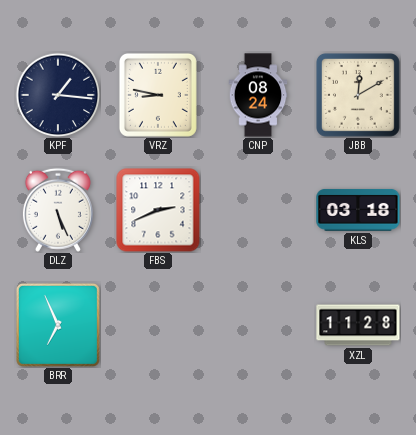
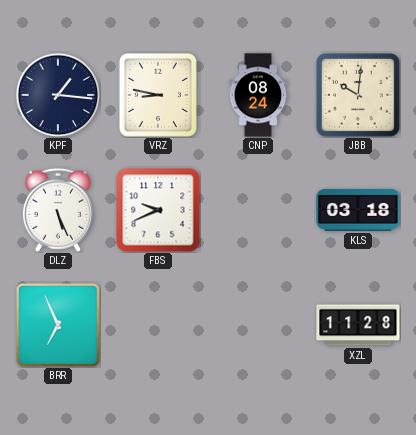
JBB: 12:10 -> 10:01
FBS: 2:41 -> 9:41
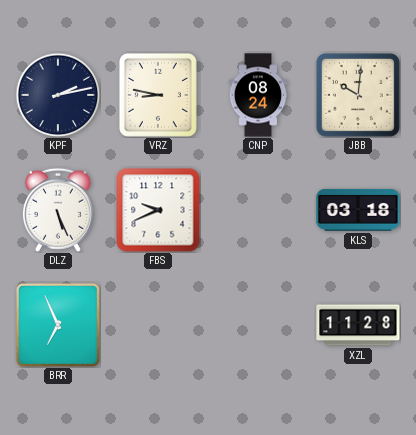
KPF: 1:16 -> 2:13
